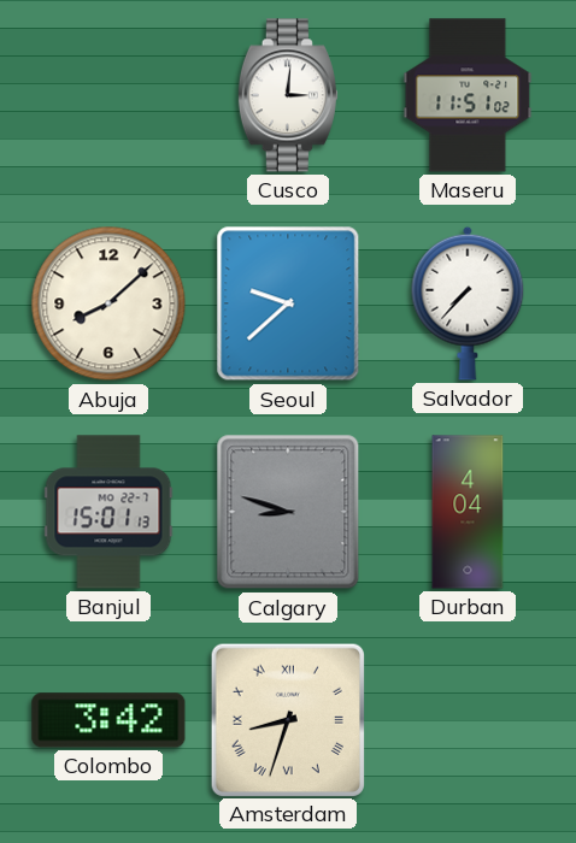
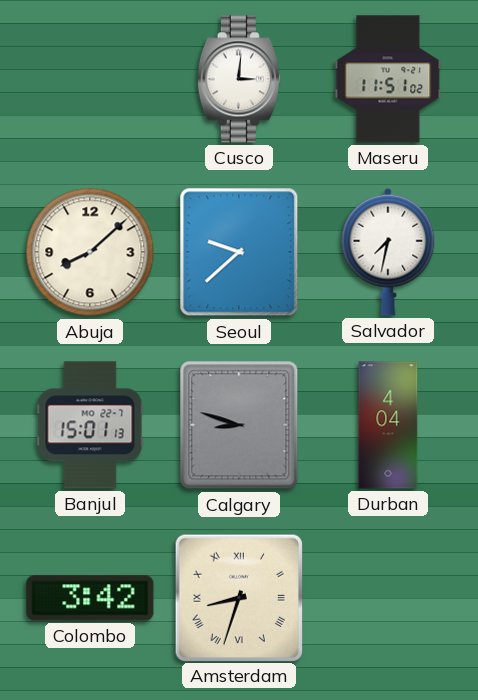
Salvador: 7:37 -> 7:32
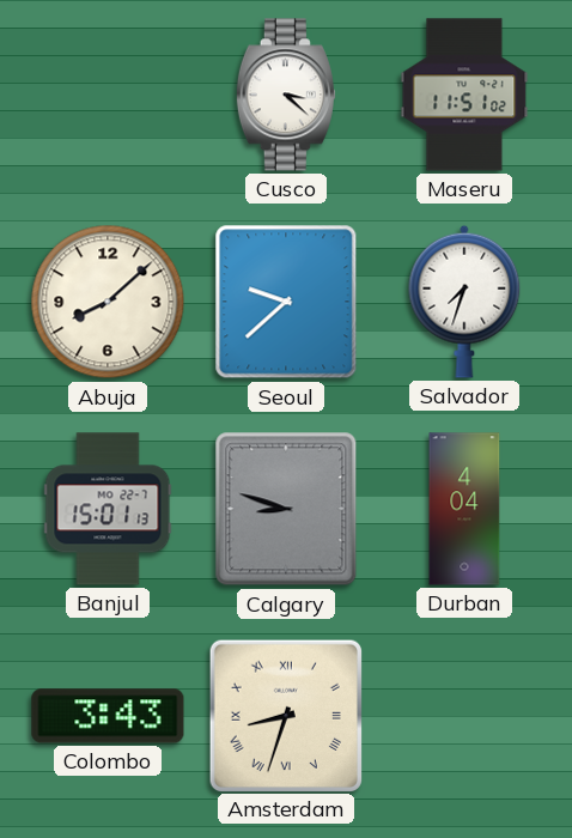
Cusco: 3:01 -> 3:22
Salvador: 7:32 -> 7:33
Colombo: 3:42 -> 3:43
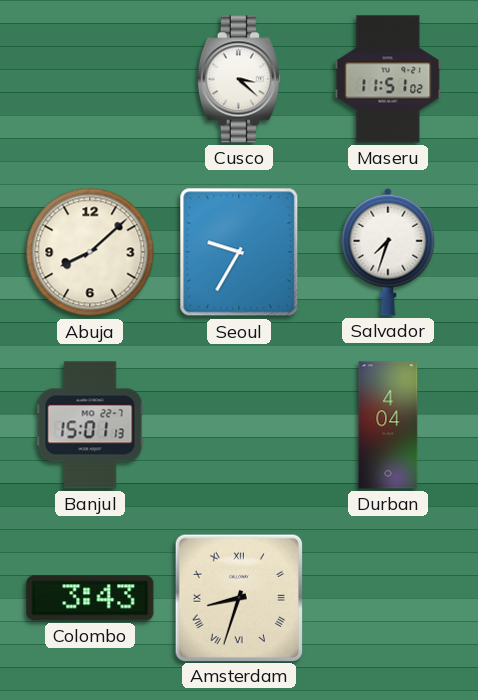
Seoul: 9:38 -> 9:35
Calgary: 8:48 -> none
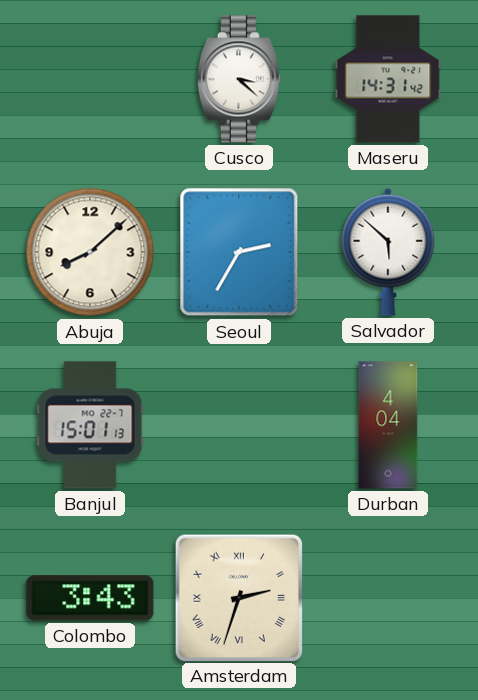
Maseru: 11:51 -> 14:31
Seoul: 9:35 -> 2:35
Salvador: 7:33 -> 5:52
Amsterdam: 8:33 -> 2:33
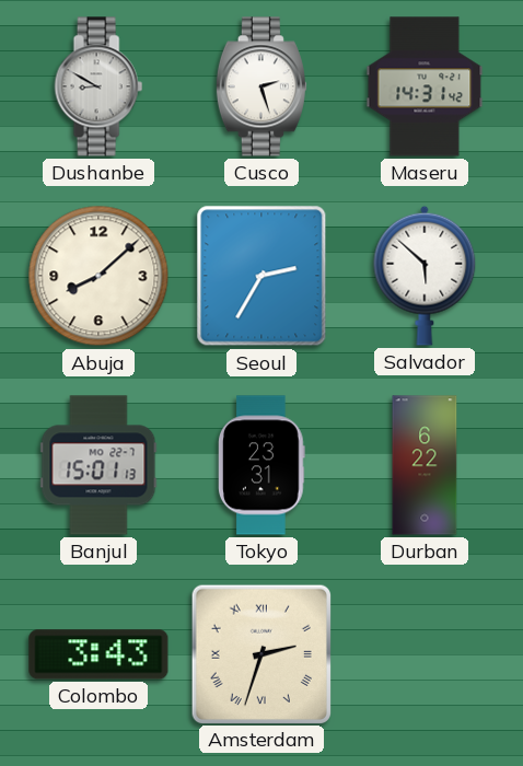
Dushanbe: none -> 8:50
Cusco: 3:22 -> 2:27
Tokyo: none -> 23:31
Durban: 4:04 -> 6:22
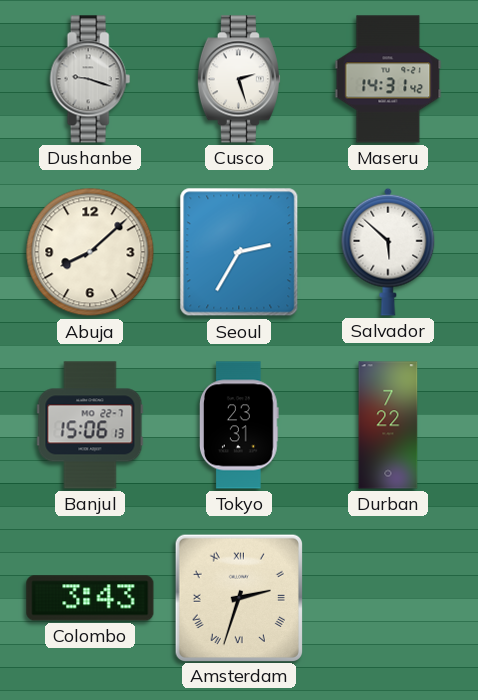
Dushanbe: 8:50 -> 9:18
Banjul: 15:01 -> 15:06
Durban: 6:22 -> 7:22
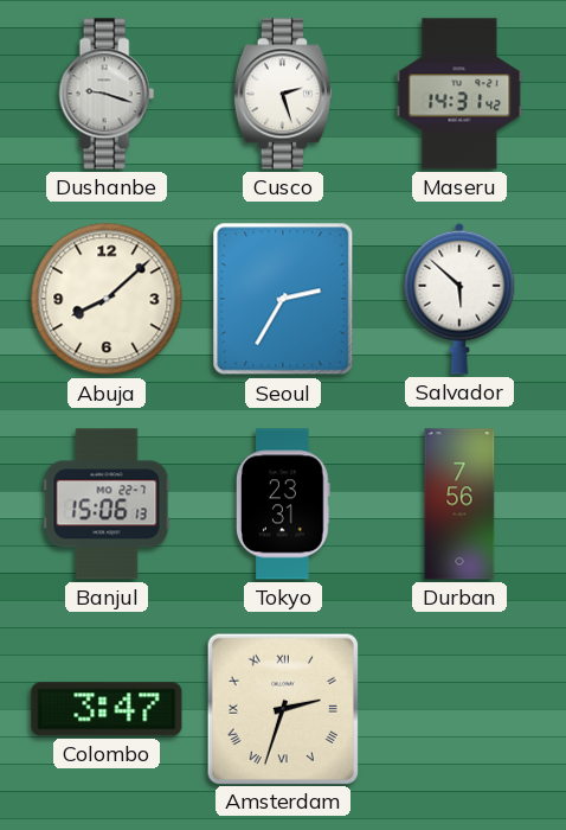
Durban: 7:22 -> 7:56
Colombo: 3:43 -> 3:47
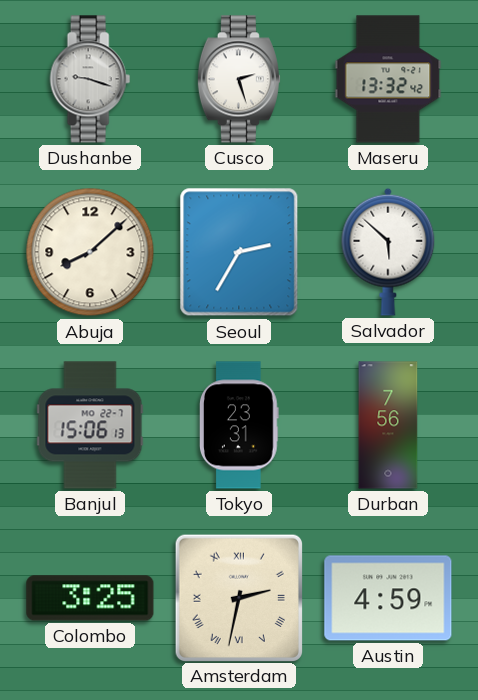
Maseru: 14:31 -> 13:32
Colombo: 3:47 -> 3:25
Amsterdam: 2:33 -> 2:32
Austin: none -> 4:59
